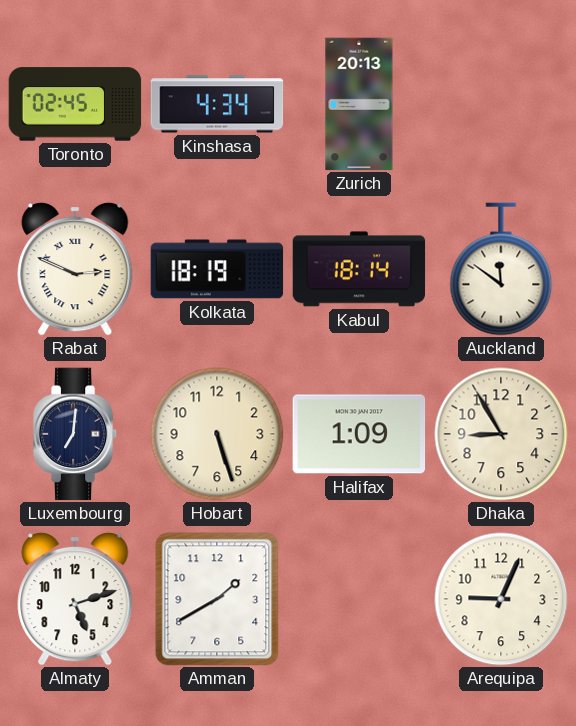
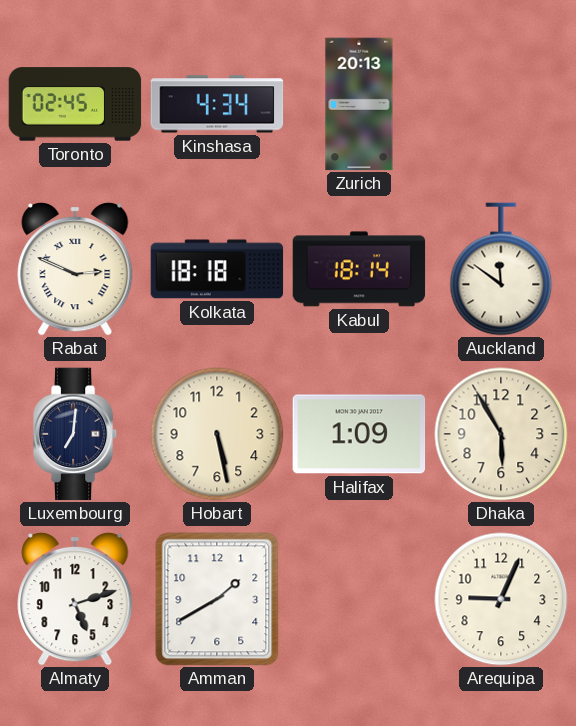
Kolkata: 18:19 -> 18:18
Hobart: 5:27 -> 5:28
Dhaka: 8:55 -> 5:55
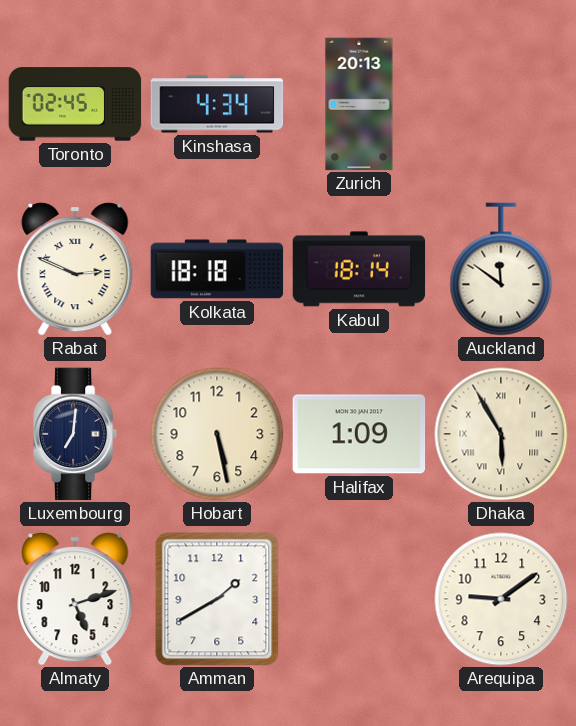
Dhaka numerals: Arabic -> Roman
Arequipa: 9:04 -> 9:09
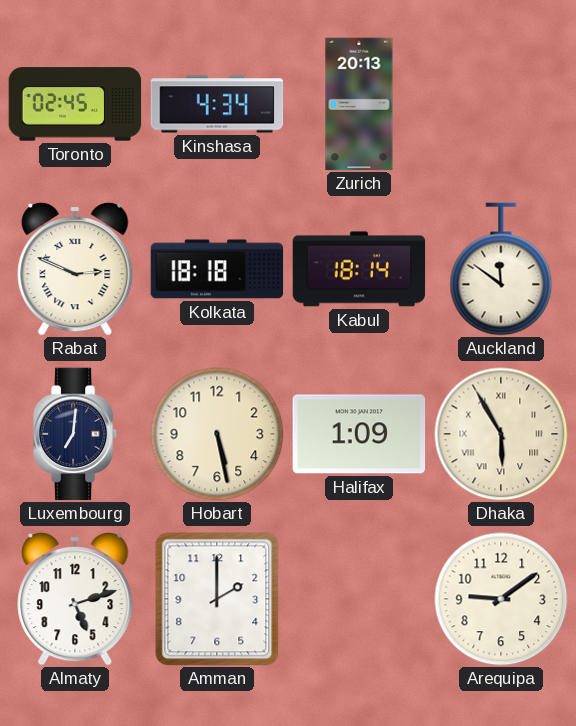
Amman: 1:40 -> 2:00
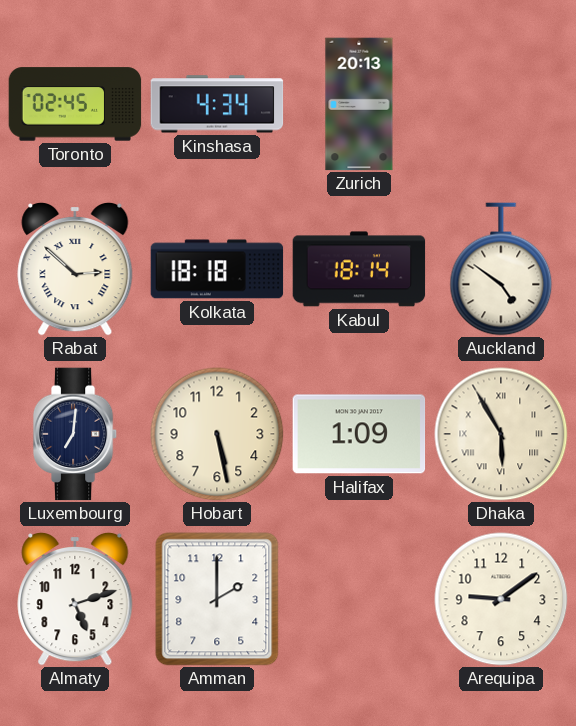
Rabat: 2:49 -> 2:52
Auckland: 11:51 -> 4:51
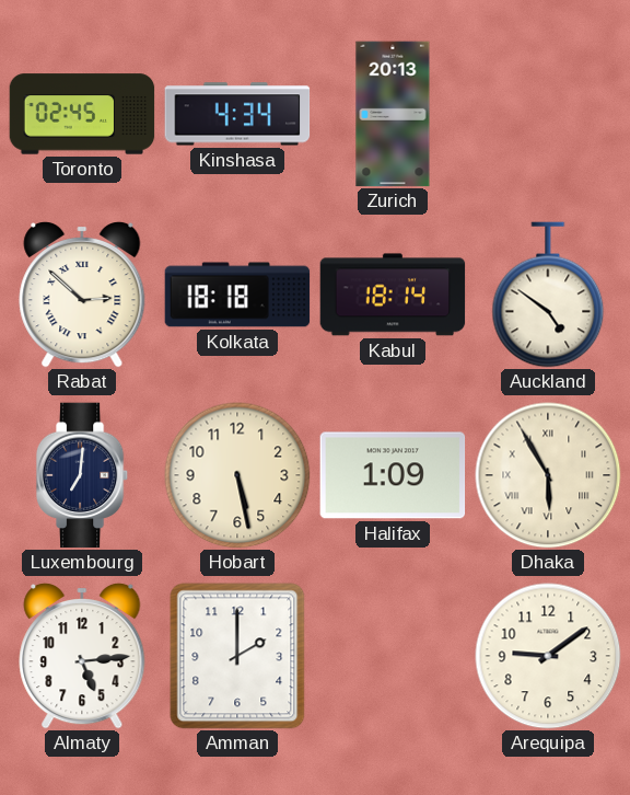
Almaty: 5:12 -> 5:14
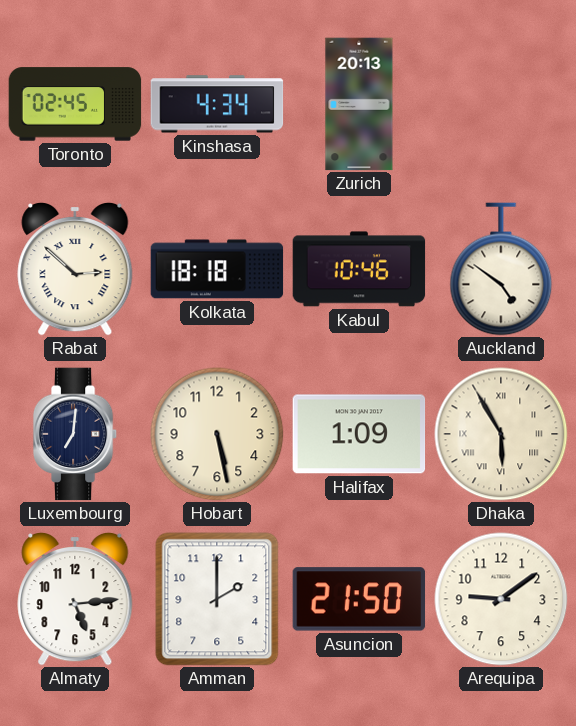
Kabul: 18:14 -> 10:46
Asuncion: none -> 21:50
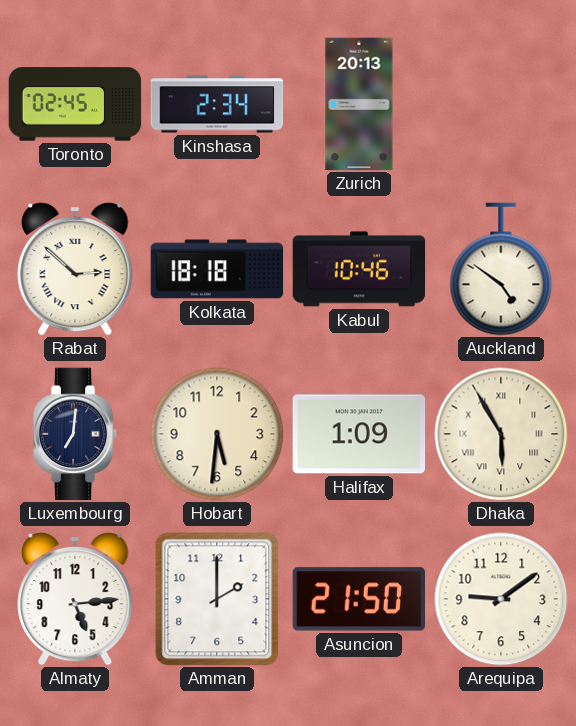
Kinshasa: 4:34 -> 2:34
Hobart: 5:28 -> 5:31
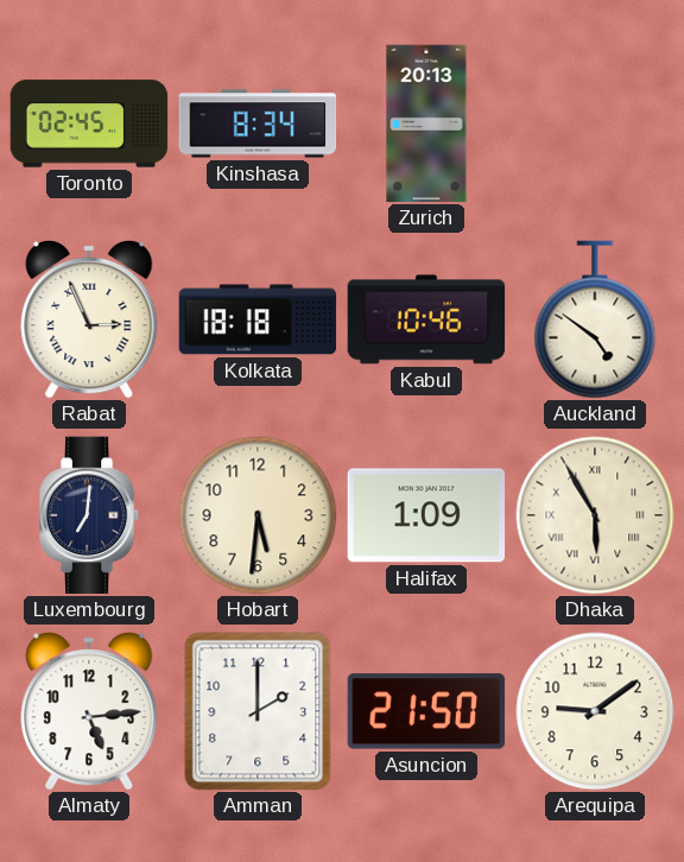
Kinshasa: 2:34 -> 8:34
Rabat: 2:52 -> 2:56
